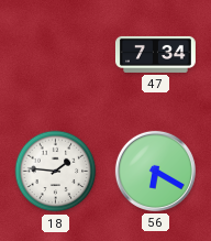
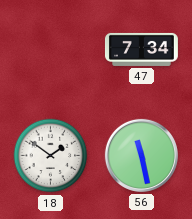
18: 1:46 -> 1:51
56: 6:20 -> 11:28
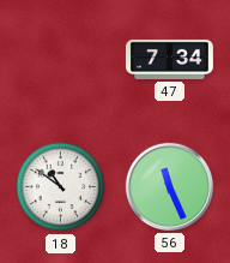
18: 1:51 -> 10:51
56: 11:28 -> 11:26
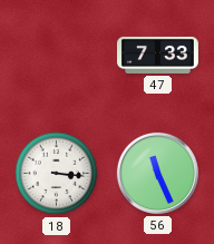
47: 7:34 -> 7:33
18: 10:51 -> 3:16
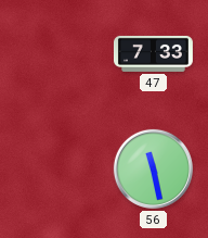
18: 3:16 -> none
56: 11:26 -> 11:28
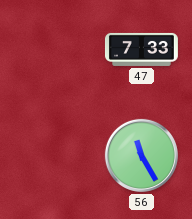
56: 11:28 -> 11:25
